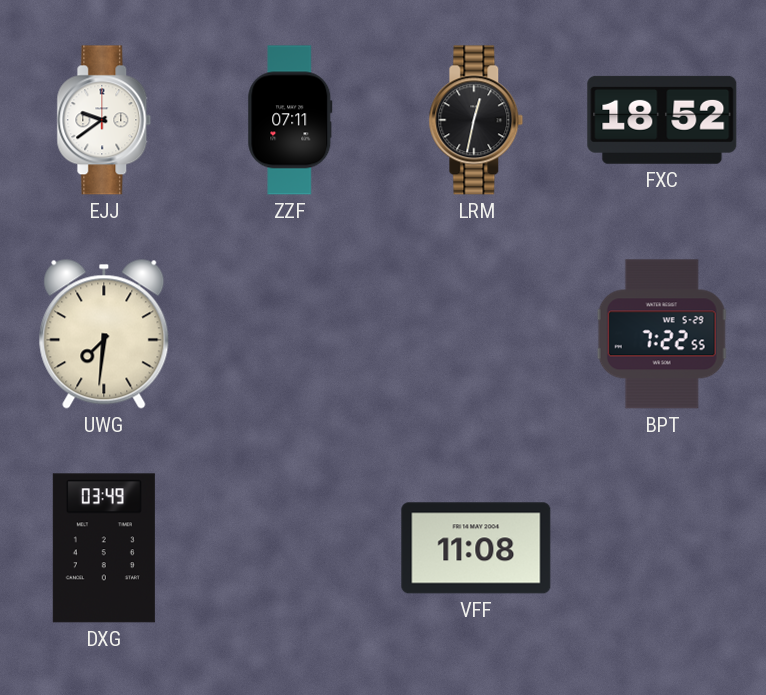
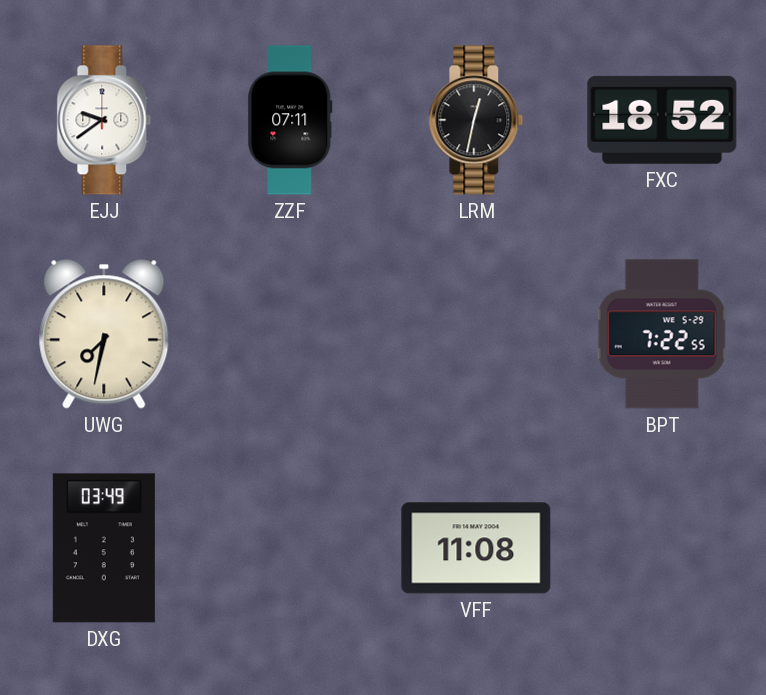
UWG: 7:31 -> 7:32
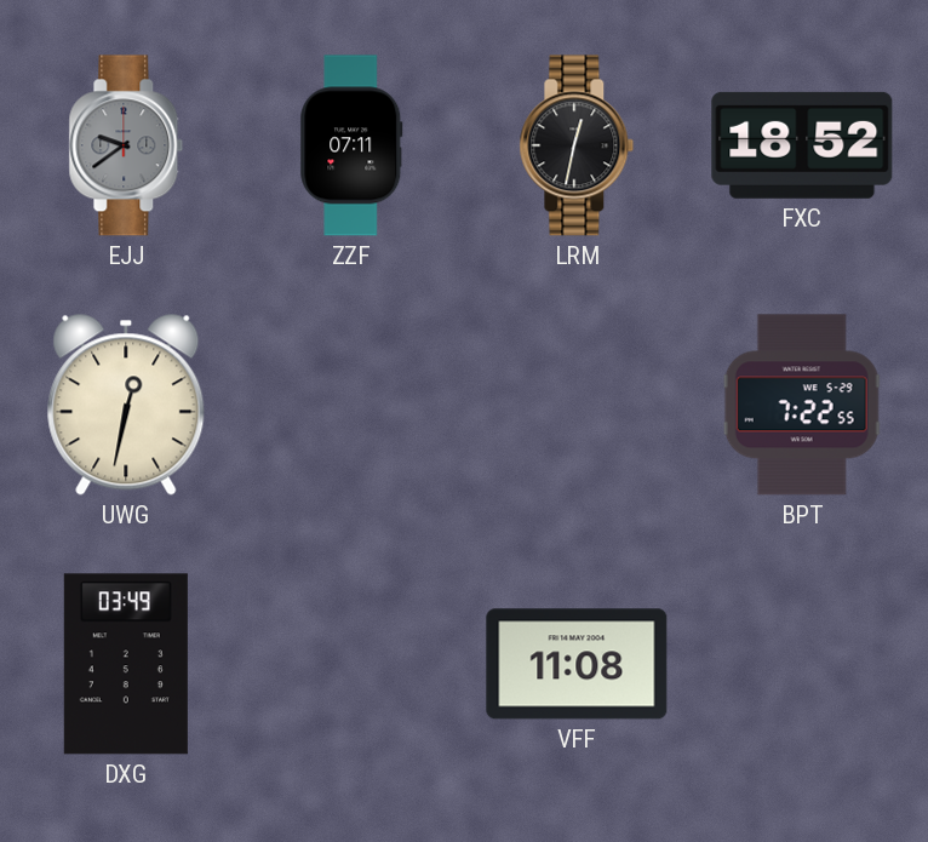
EJJ dial: white -> grey
UWG: 7:32 -> 12:32
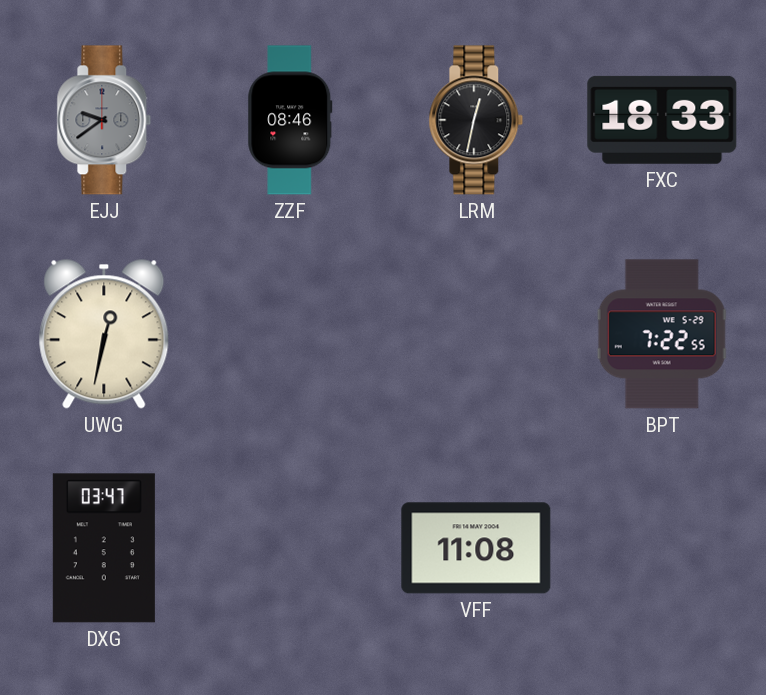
ZZF: 07:11 -> 08:46
FXC: 18:52 -> 18:33
DXG: 03:49 -> 03:47
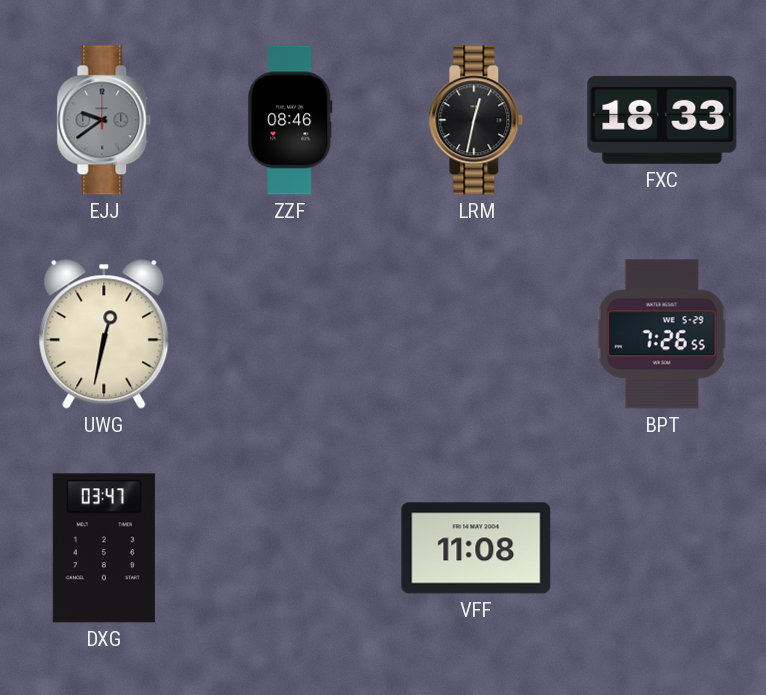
BPT: 7:22 -> 7:26
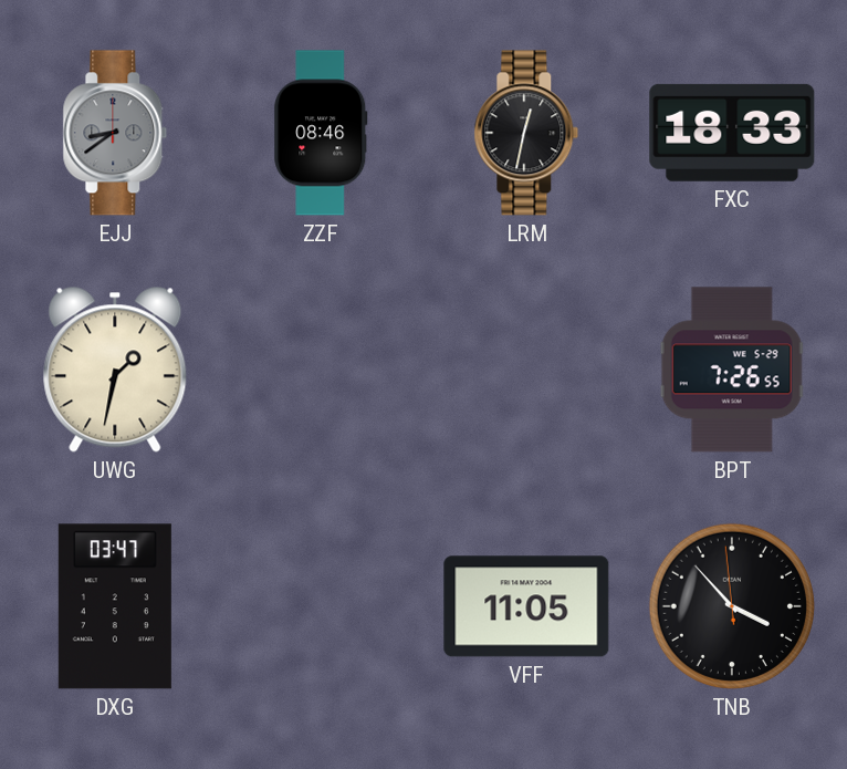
EJJ: 9:39 -> 8:39
UWG: 12:32 -> 1:32
VFF: 11:08 -> 11:05
TNB: none -> 3:52
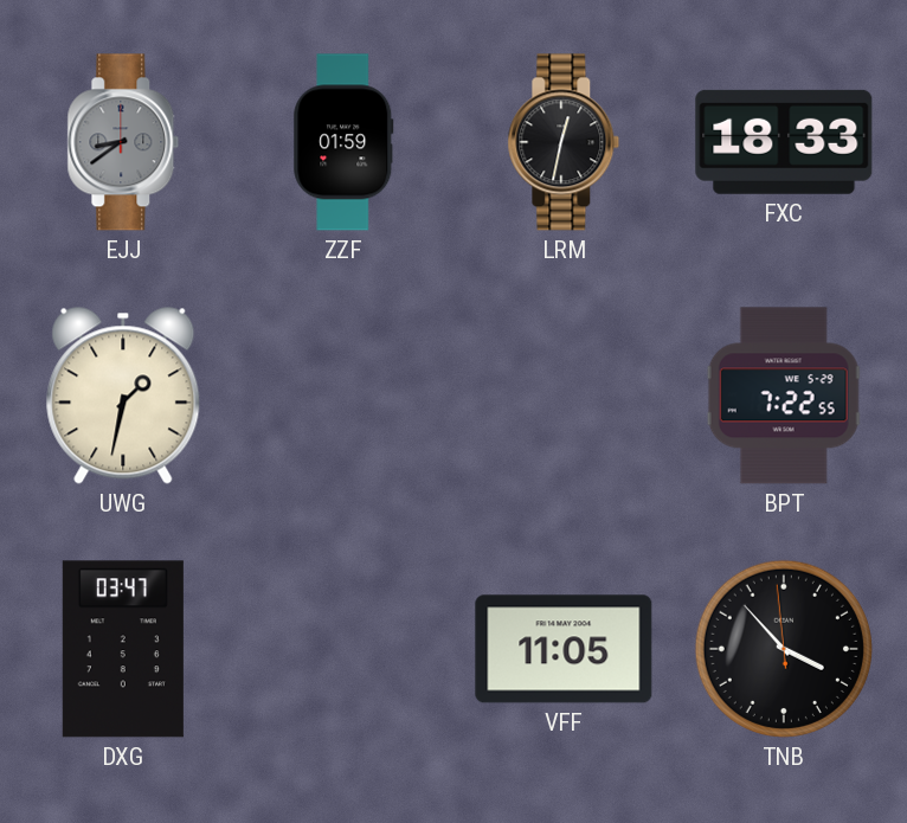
ZZF: 08:46 -> 01:59
BPT: 7:26 -> 7:22
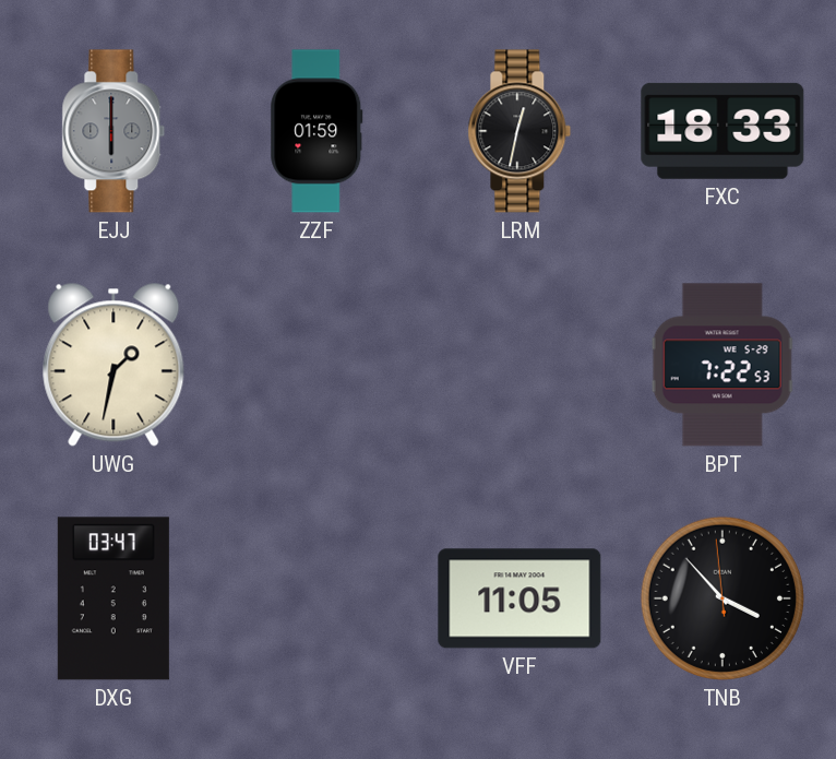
EJJ: 8:39 -> 6:00
BPT: 7:22:55 -> 7:22:53
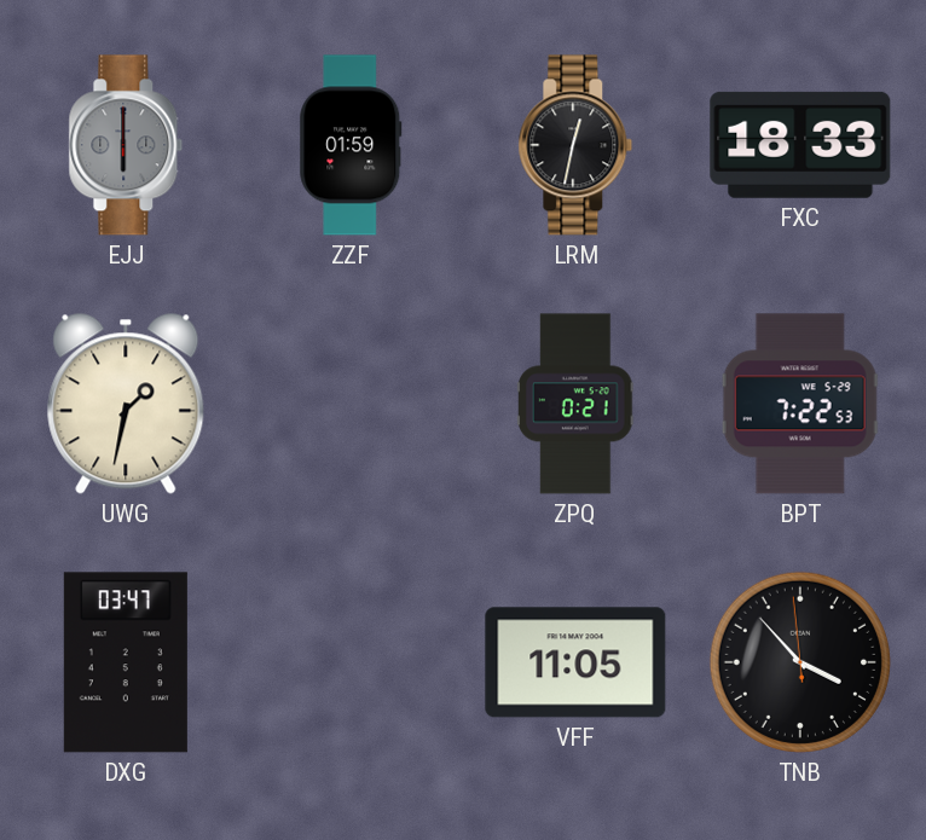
ZPQ: none -> 0:21
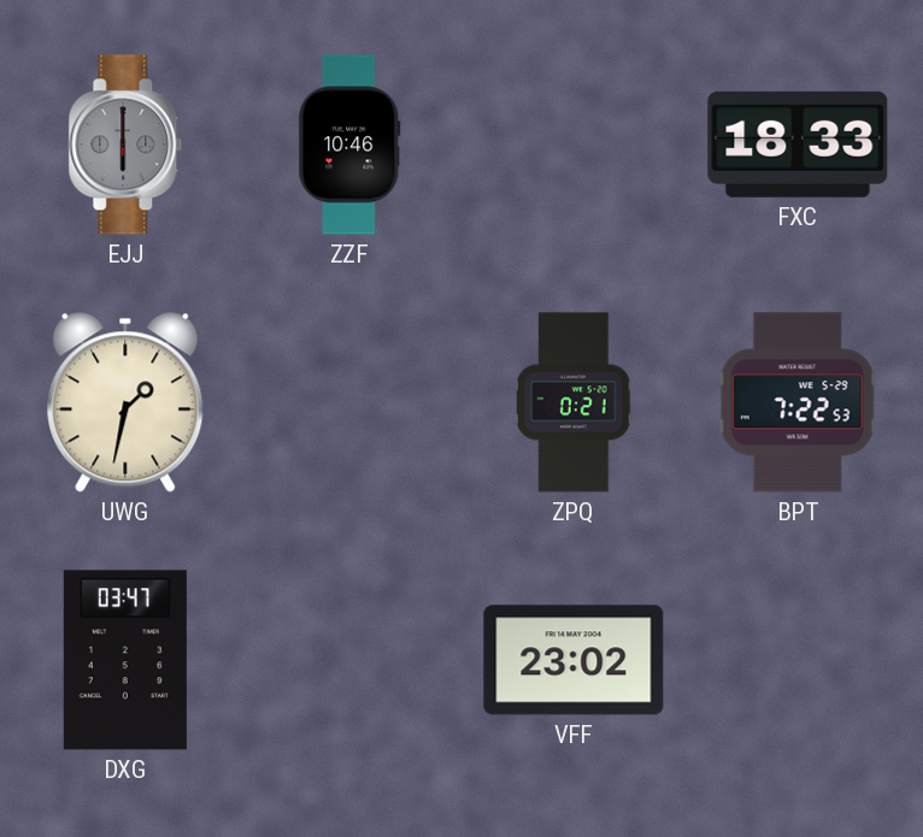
ZZF: 01:59 -> 10:46
LRM: 12:32 -> none
VFF: 11:05 -> 23:02
TNB: 3:52 -> none
